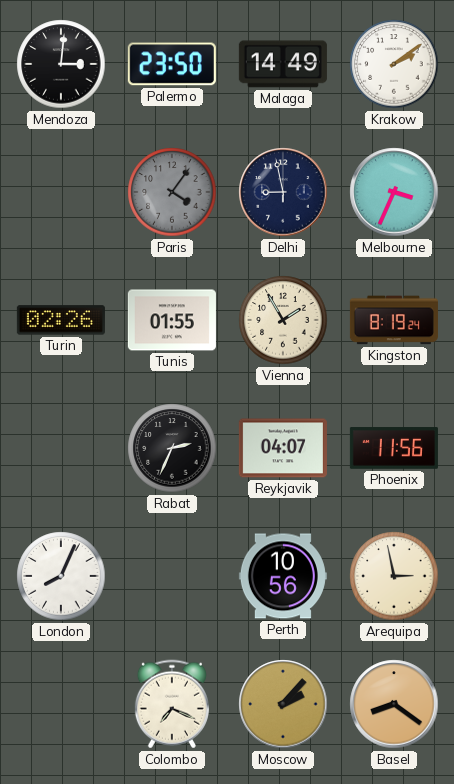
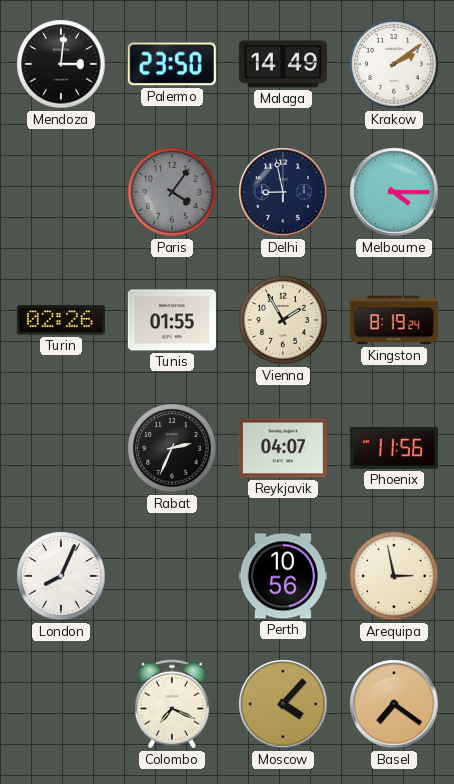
Melbourne: 3:34 -> 4:15
Moscow: 2:07 -> 4:07
Basel: 8:21 -> 7:21
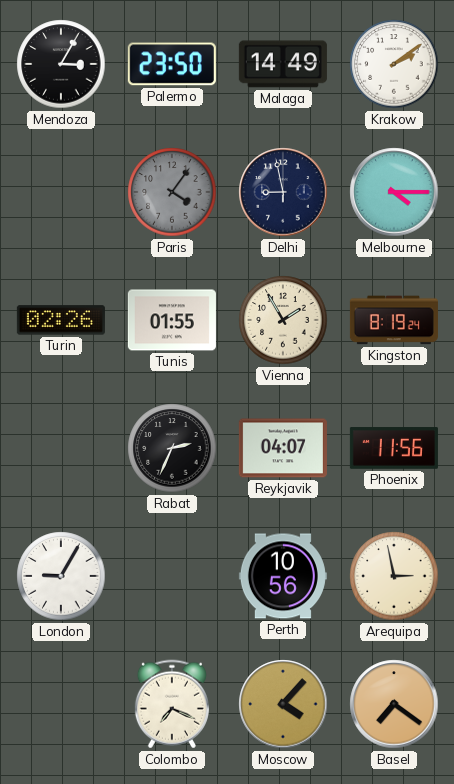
Mendoza: 3:01 -> 3:05
London: 8:04 -> 9:05
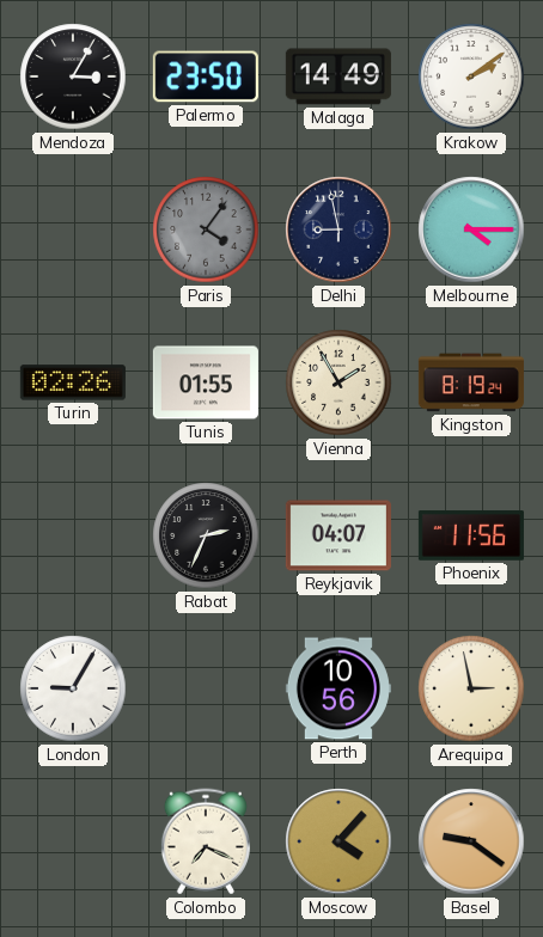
Basel: 7:21 -> 9:21
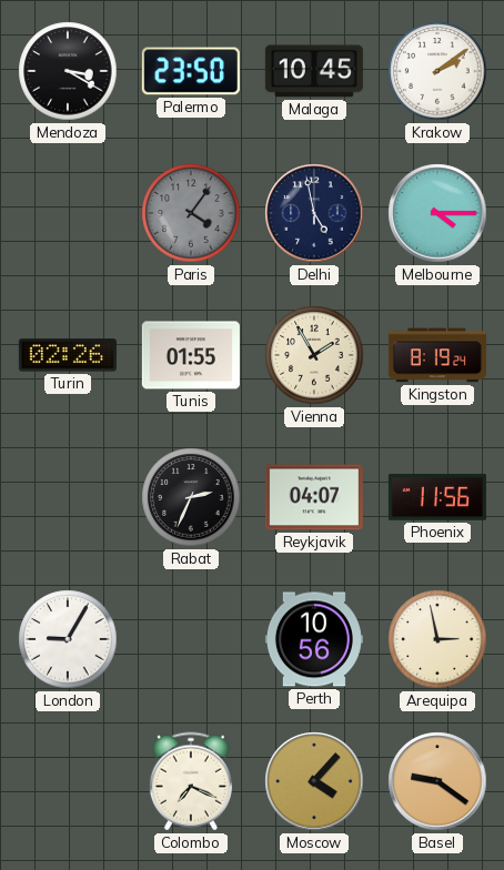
Mendoza: 3:05 -> 3:20
Malaga: 14:49 -> 10:45
Delhi: 8:58 -> 4:58
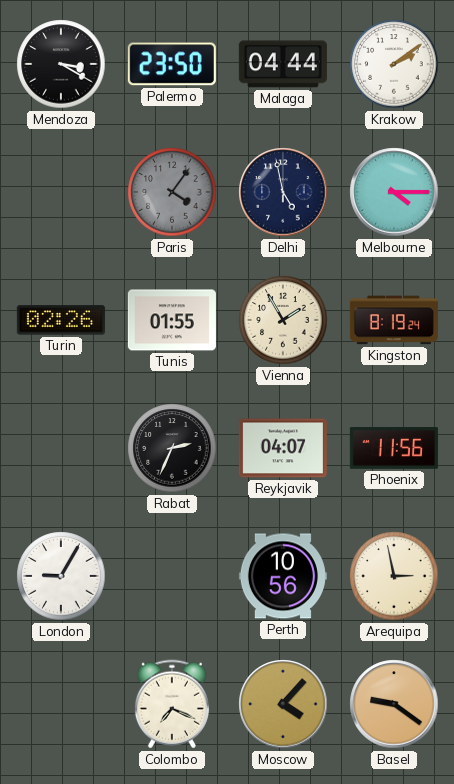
Malaga: 10:45 -> 04:44
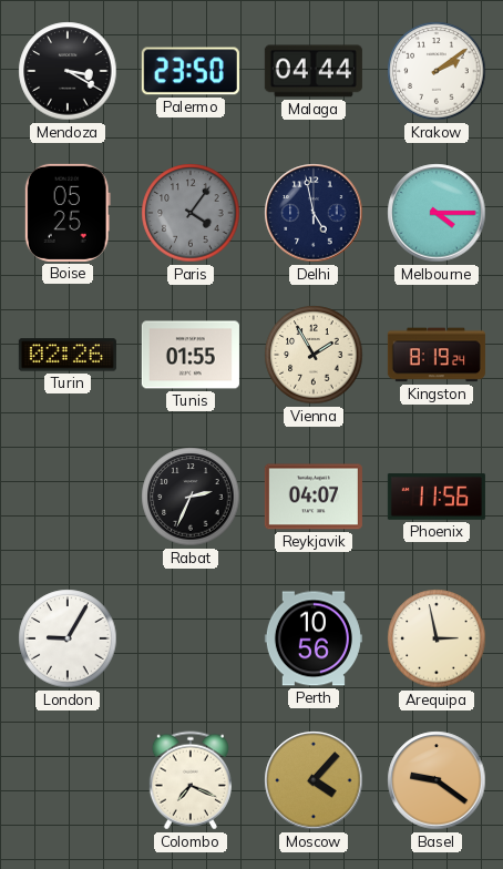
Boise: none -> 05:25
